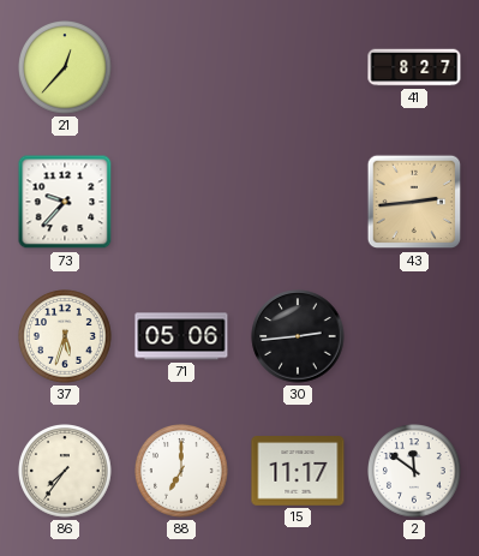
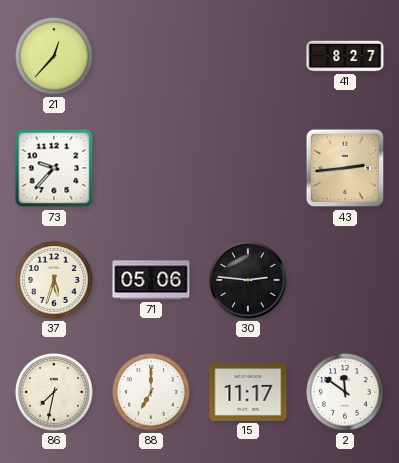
30: 2:44 -> 2:46
86: 7:36 -> 7:32
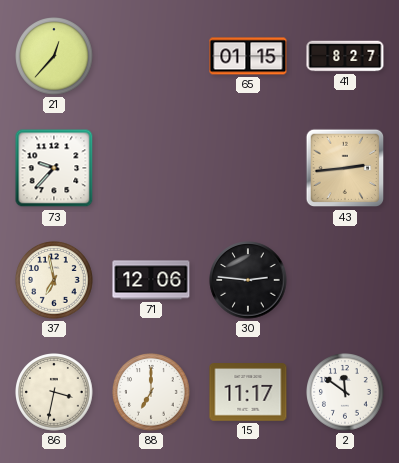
65: none -> 01:15
37: 5:33 -> 6:58
71: 05:06 -> 12:06
86: 7:32 -> 3:32
